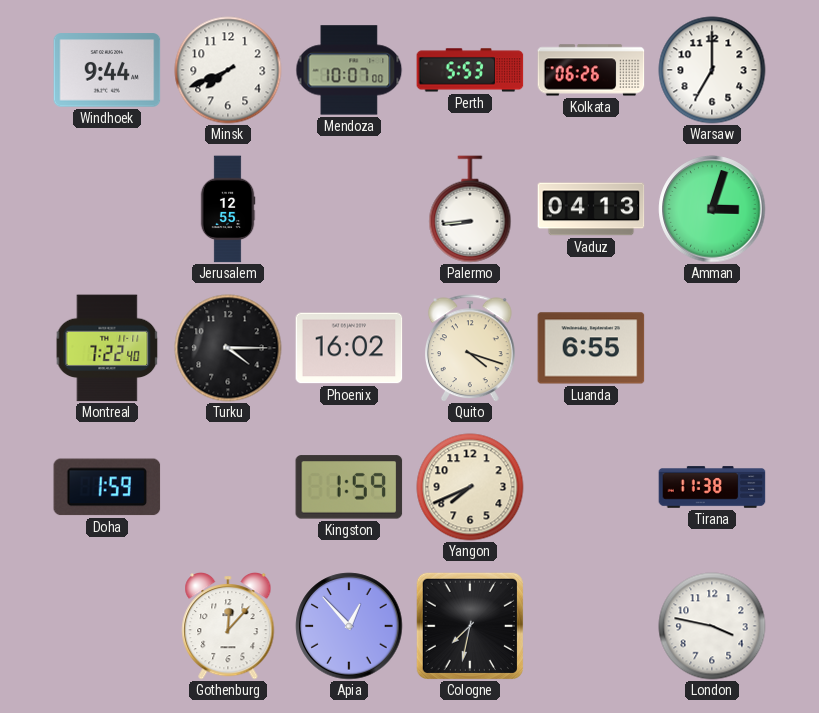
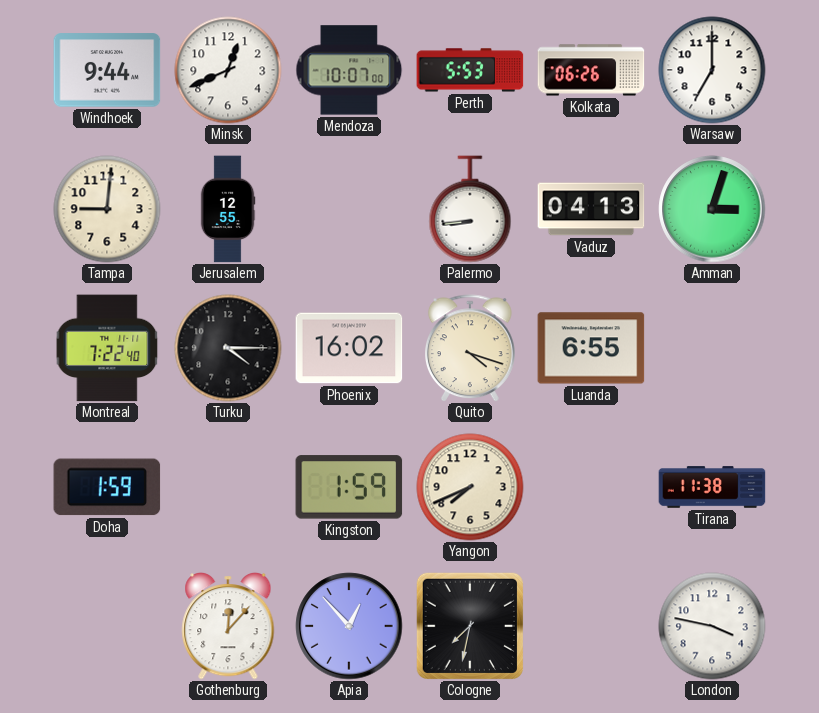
Minsk: 7:41 -> 12:41
Tampa: none -> 9:01
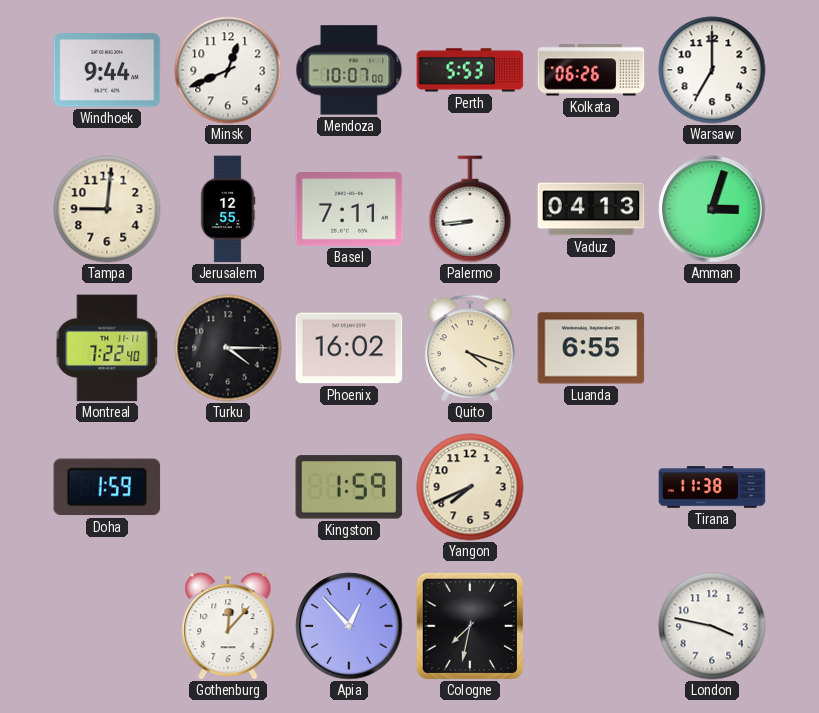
Basel: none -> 7:11
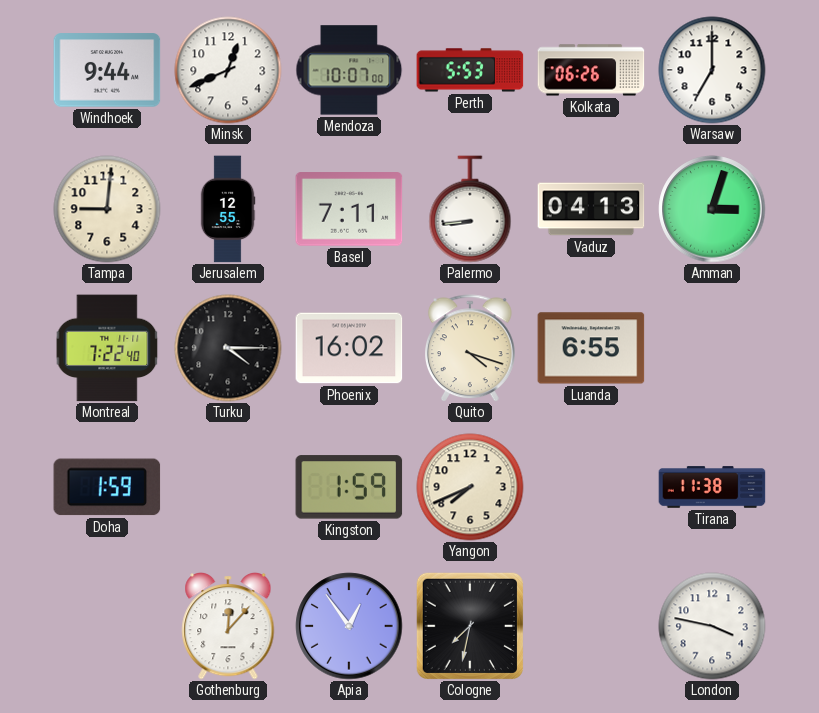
Apia: 12:53 -> 12:54
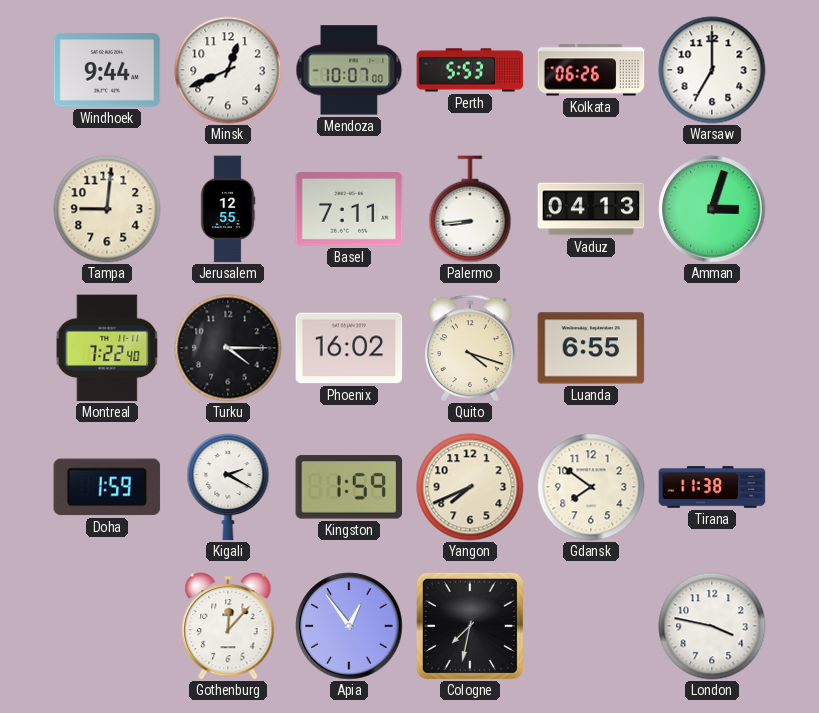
Kigali: none -> 2:20
Gdansk: none -> 7:51
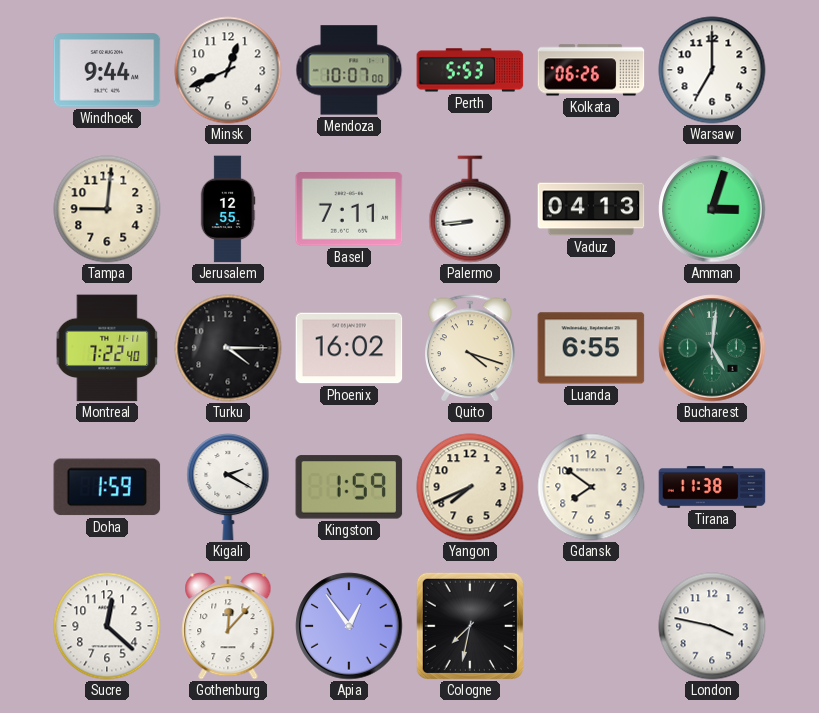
Bucharest: none -> 5:01
Sucre: none -> 12:22
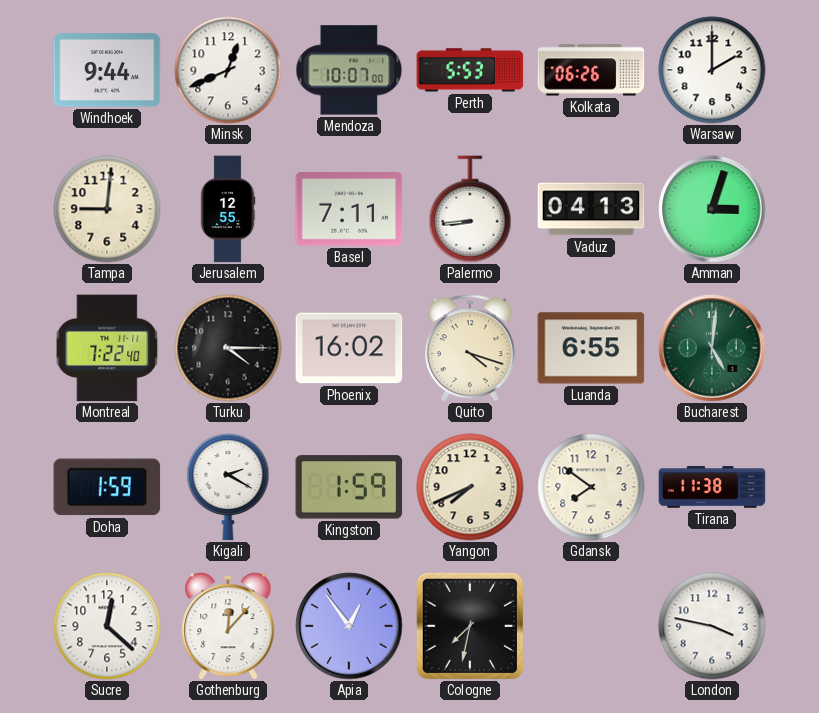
Warsaw: 7:00 -> 2:00
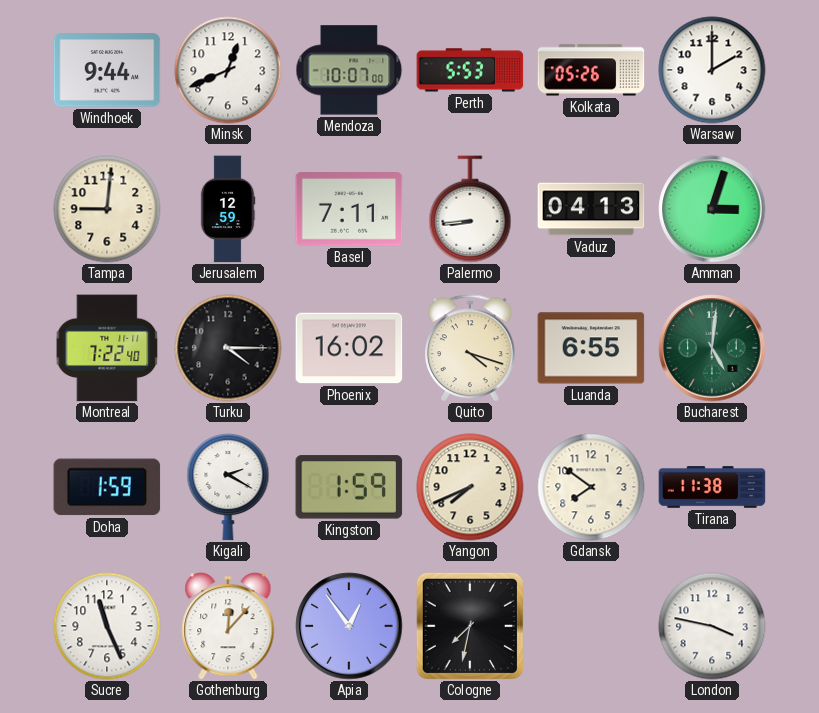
Kolkata: 06:26 -> 05:26
Jerusalem: 12:55 -> 12:59
Sucre: 12:22 -> 11:26
